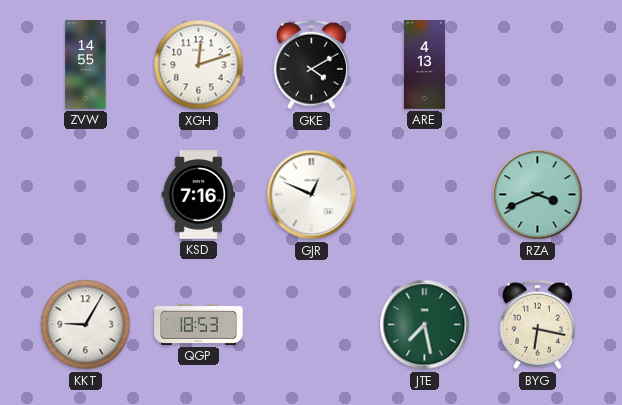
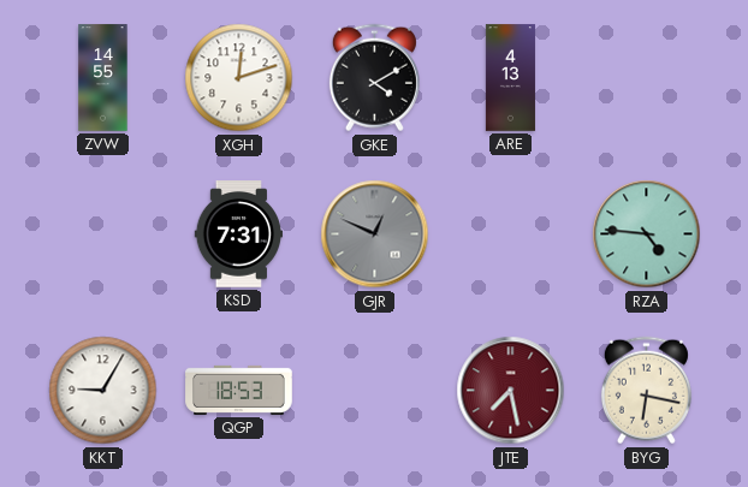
KSD: 7:16 -> 7:31
GJR dial: white -> grey
RZA: 3:41 -> 4:46
JTE dial: green -> burgundy
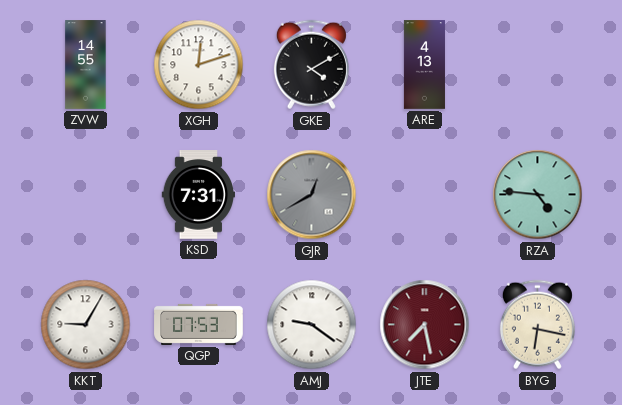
GJR: 12:49 -> 12:40
QGP: 18:53 -> 07:53
AMJ: none -> 9:21
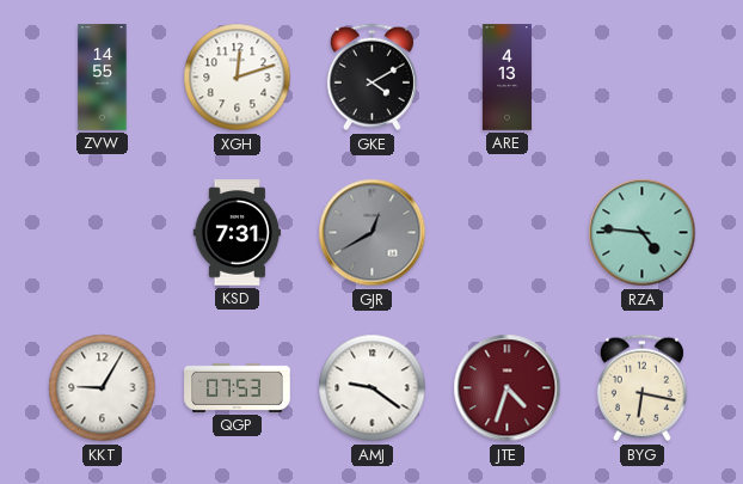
JTE: 7:28 -> 4:33
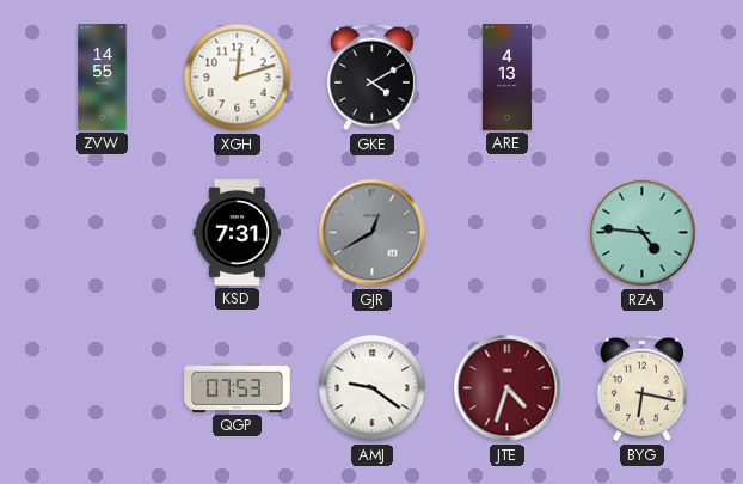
KKT: 9:05 -> none
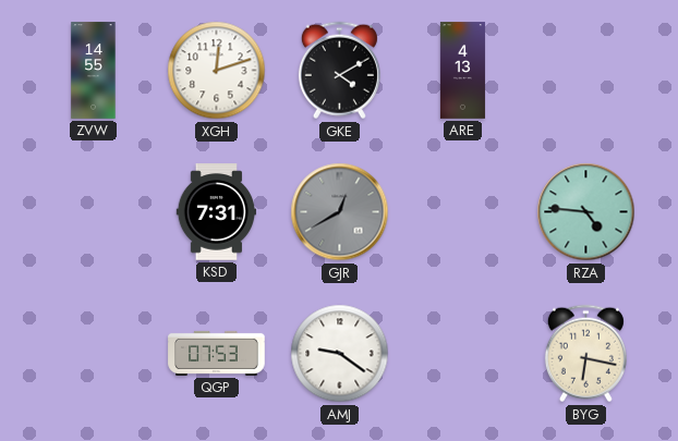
JTE: 4:33 -> none
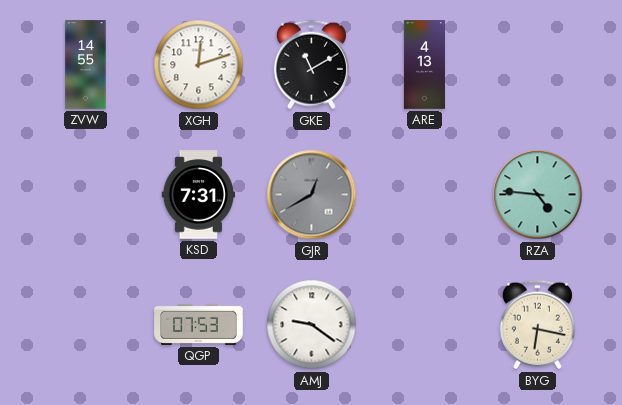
GKE: 4:10 -> 11:10
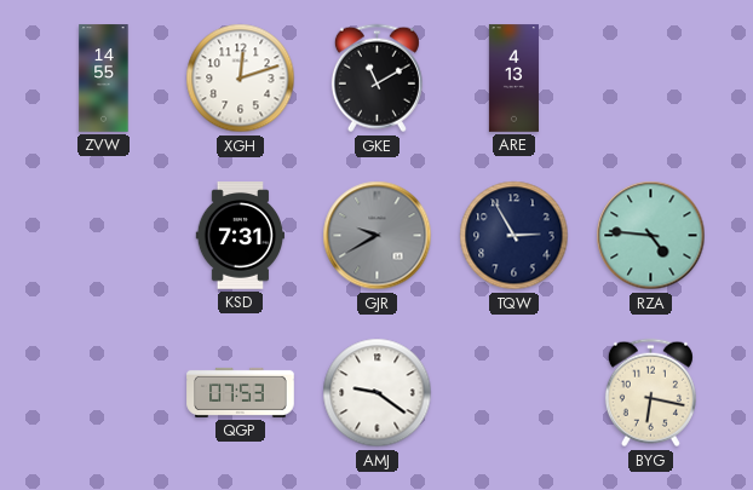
GJR: 12:40 -> 9:40
TQW: none -> 2:55
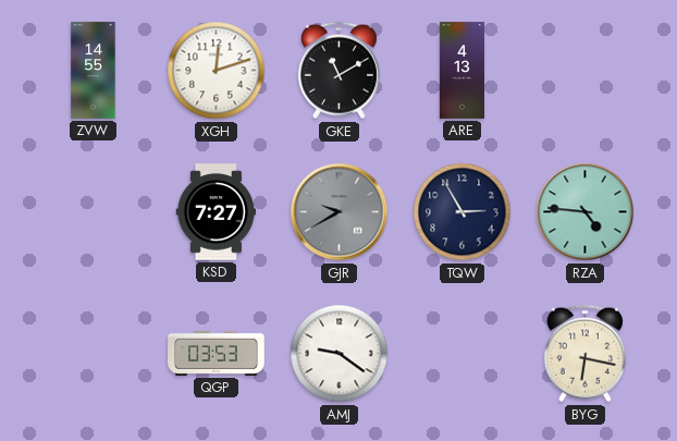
KSD: 7:31 -> 7:27
QGP: 07:53 -> 03:53
